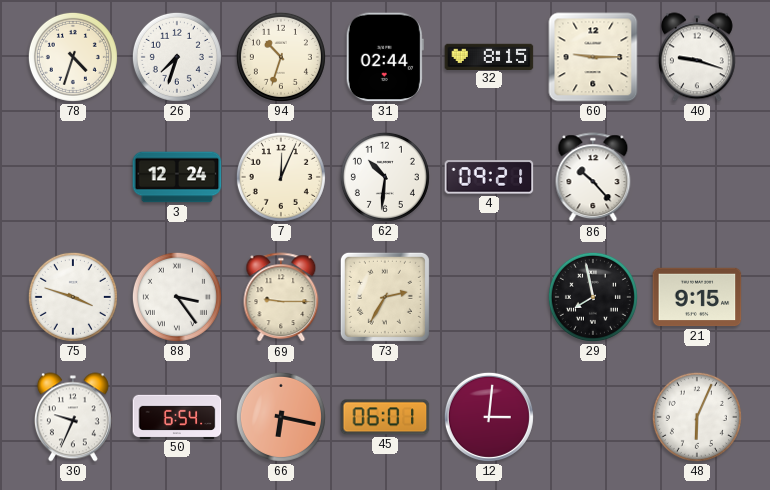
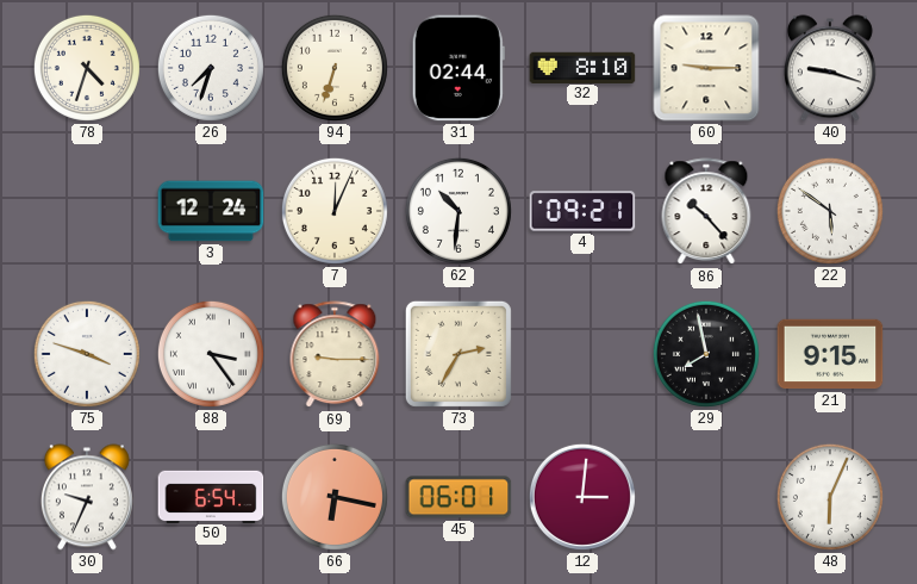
94: 10:33 -> 6:33
32: 8:15 -> 8:10
22: none -> 5:51
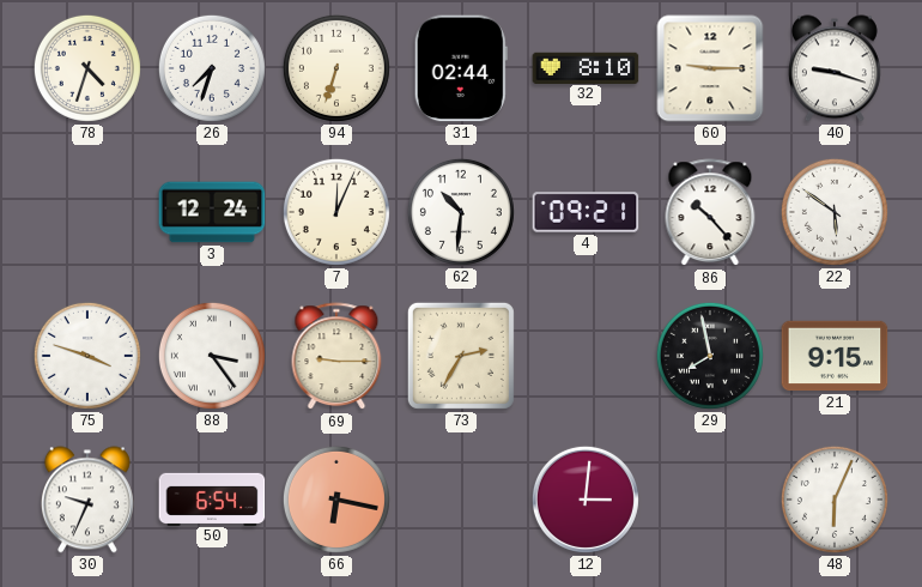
45: 06:01 -> none
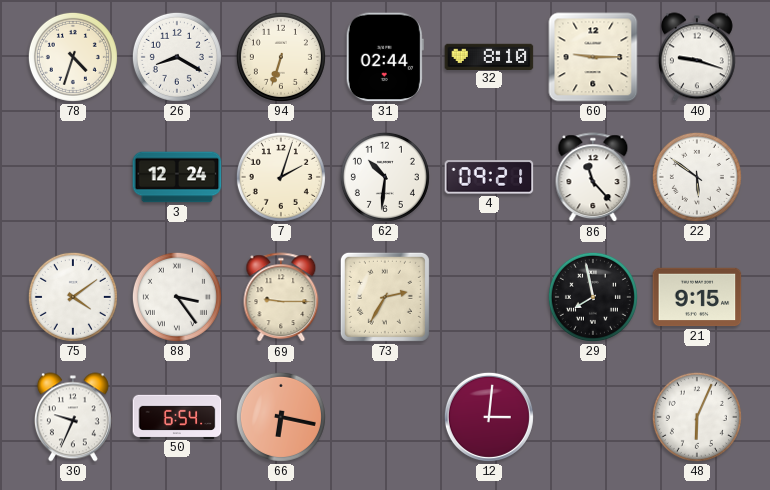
26: 7:33 -> 8:20
7: 12:04 -> 2:03
86: 10:23 -> 11:23
75: 3:48 -> 4:09
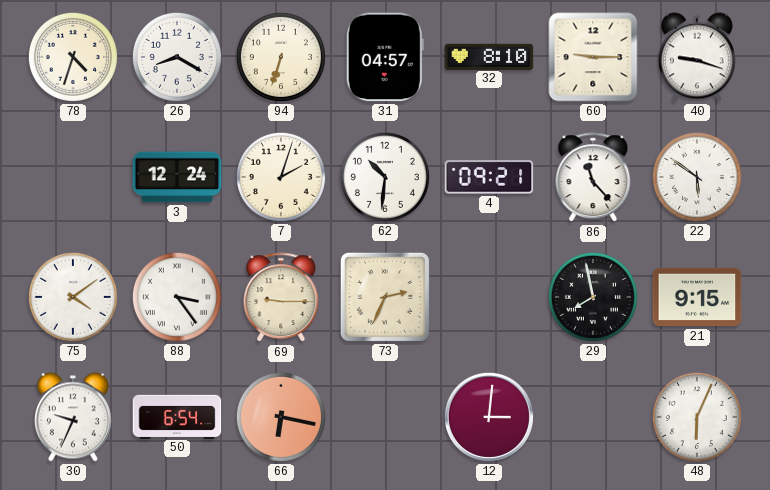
31: 02:44 -> 04:57
73: 2:35 -> 2:34
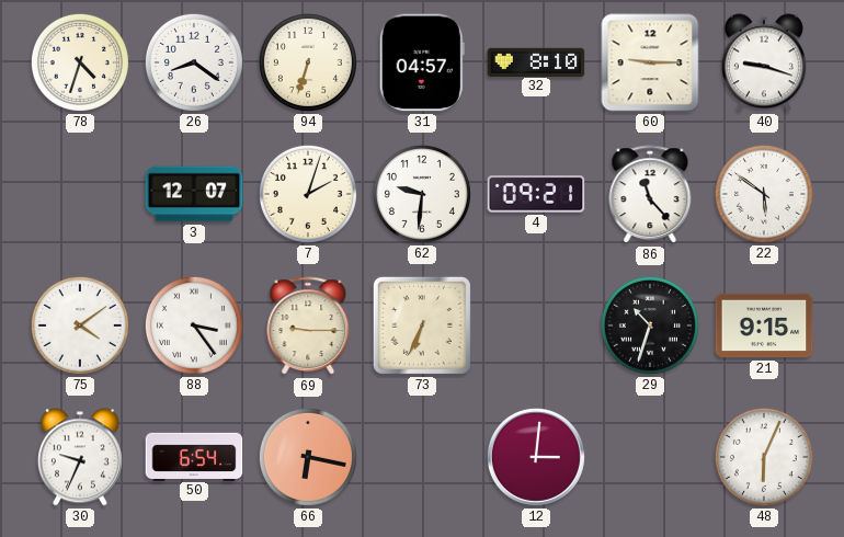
26: 8:20 -> 8:21
3: 12:24 -> 12:07
62: 10:31 -> 9:31
73: 2:34 -> 6:34
29: 7:58 -> 10:33
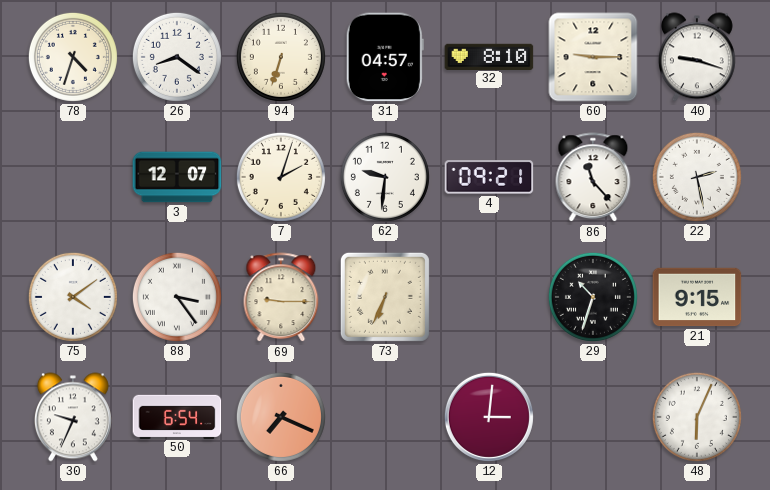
22: 5:51 -> 2:28
66: 6:17 -> 7:19
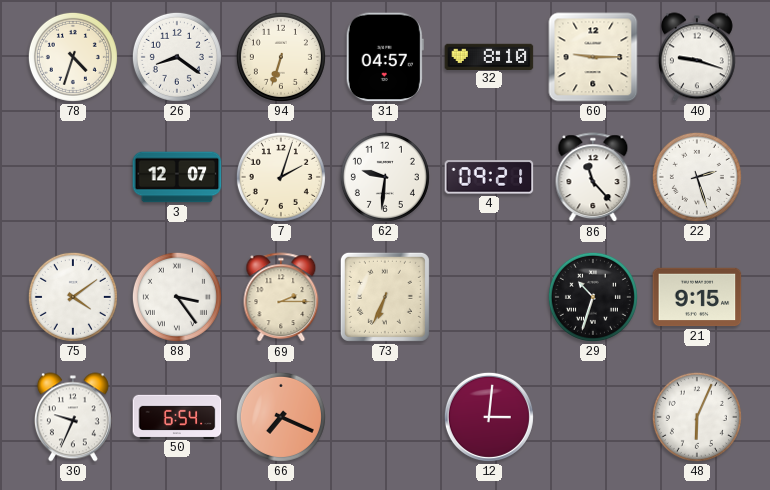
22: 2:28 -> 2:27
69: 9:15 -> 2:15
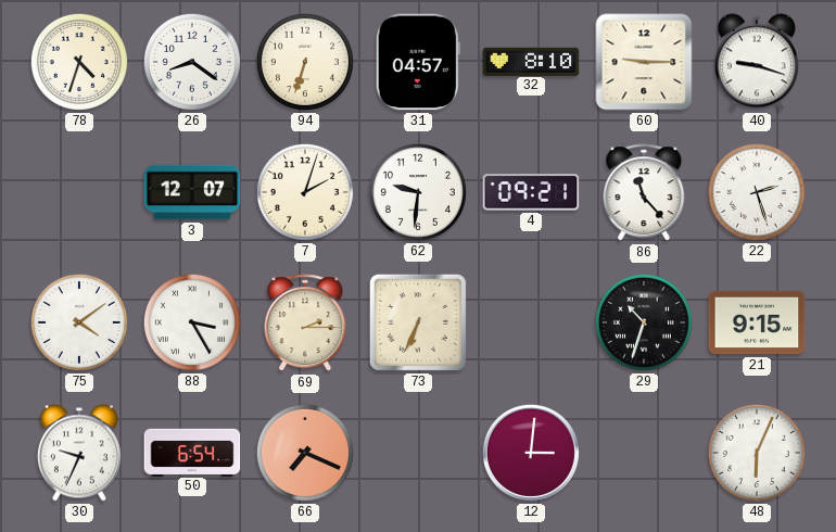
88: 3:24 -> 3:25
